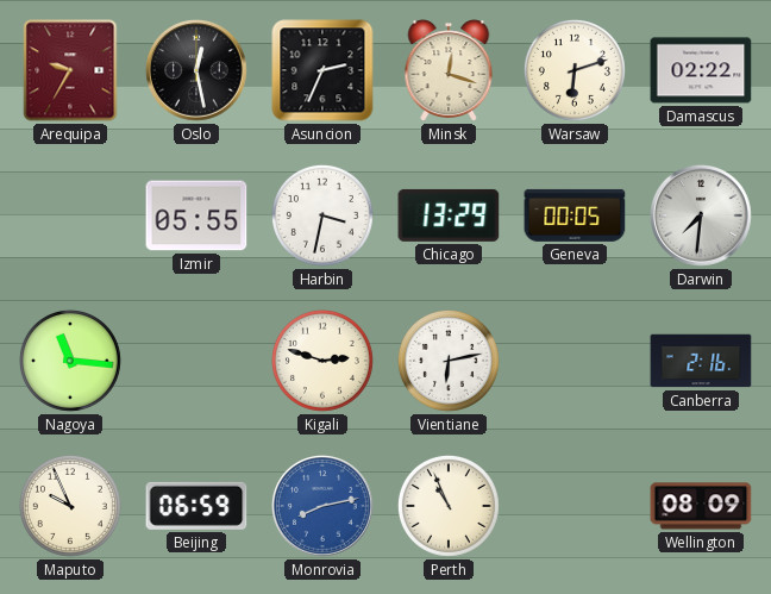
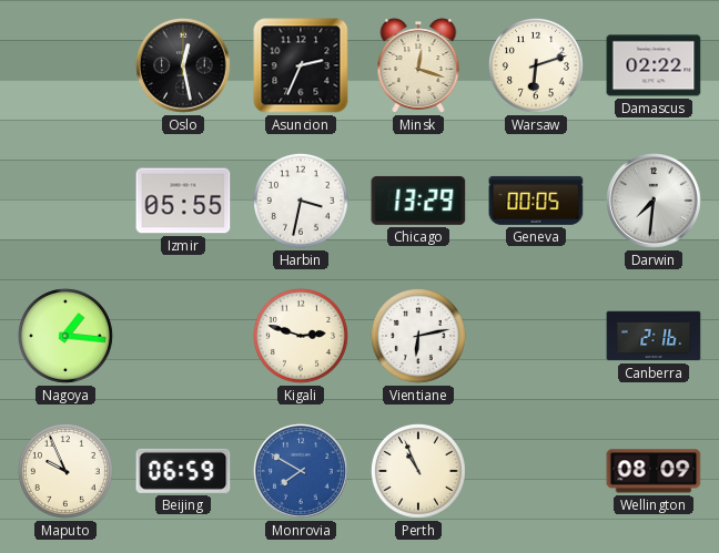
Arequipa: 9:35 -> none
Nagoya: 11:16 -> 1:16
Monrovia: 8:13 -> 7:50
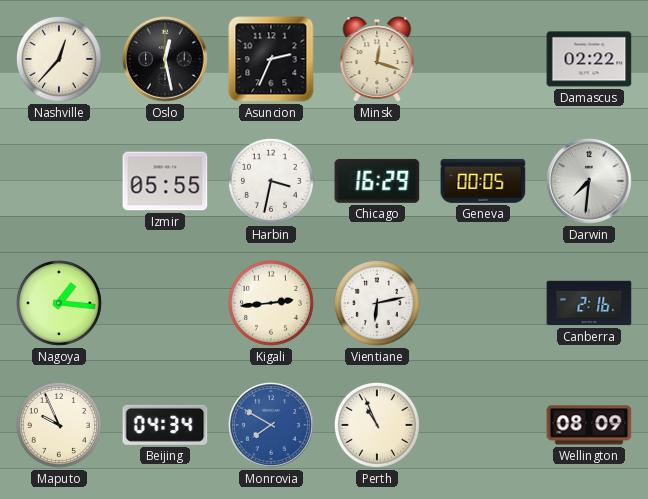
Nashville: none -> 12:37
Warsaw: 6:12 -> none
Chicago: 13:29 -> 16:29
Kigali: 2:48 -> 2:44
Beijing: 06:59 -> 04:34
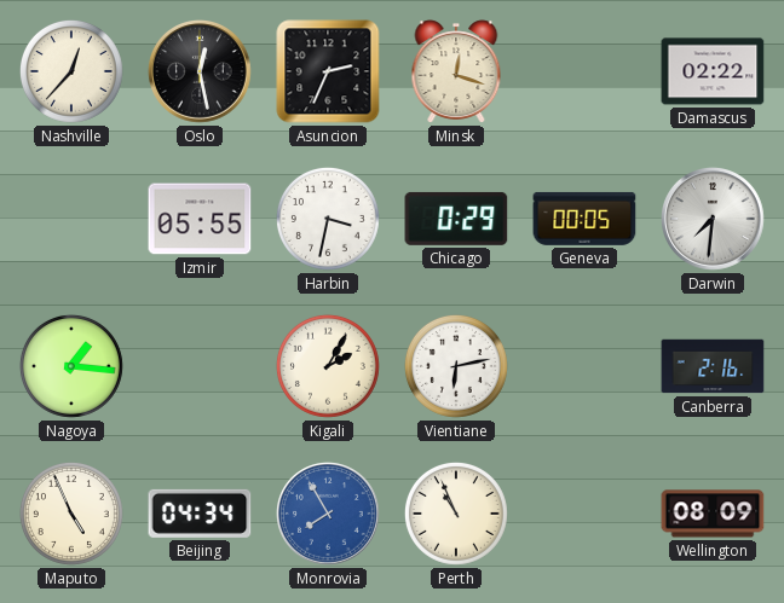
Chicago: 16:29 -> 0:29
Kigali: 2:44 -> 2:05
Maputo: 9:56 -> 4:56
Monrovia: 7:50 -> 7:55
